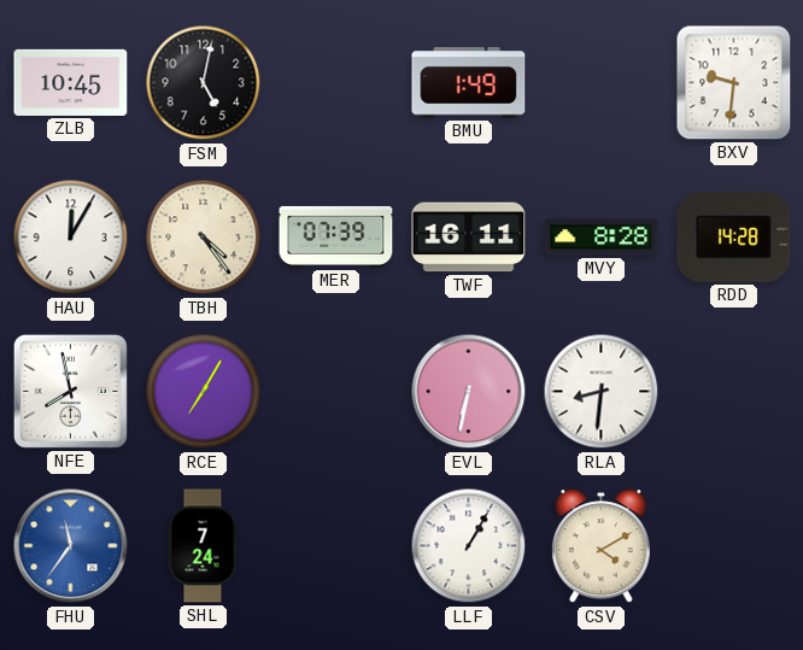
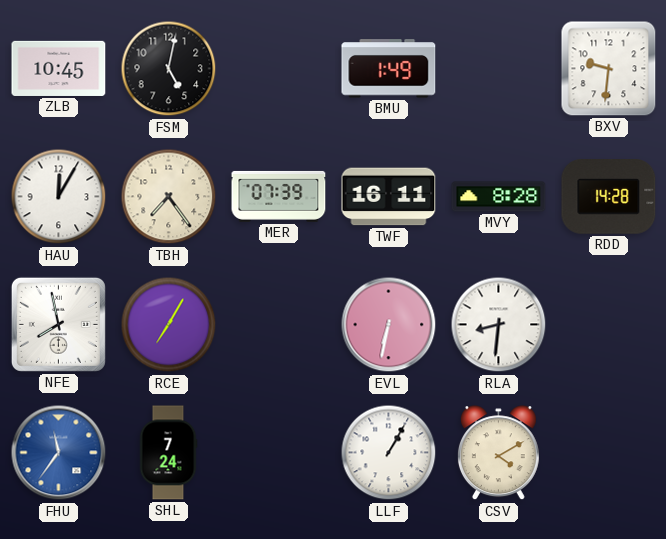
TBH: 4:24 -> 7:24
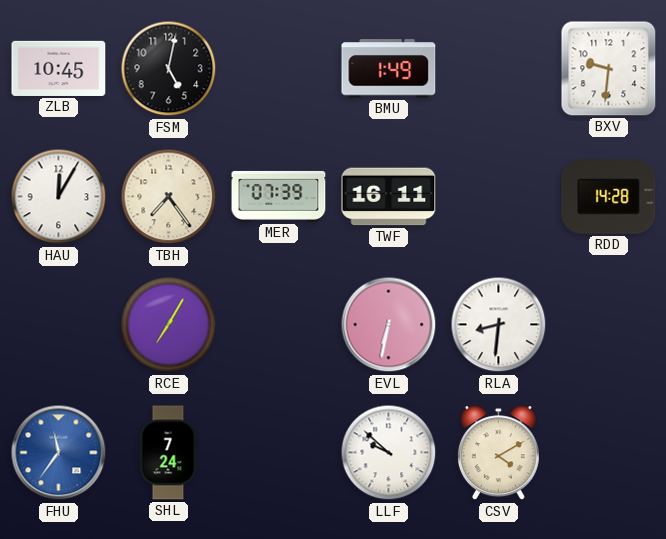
MVY: 8:28 -> none
NFE: 7:58 -> none
LLF: 1:05 -> 9:52
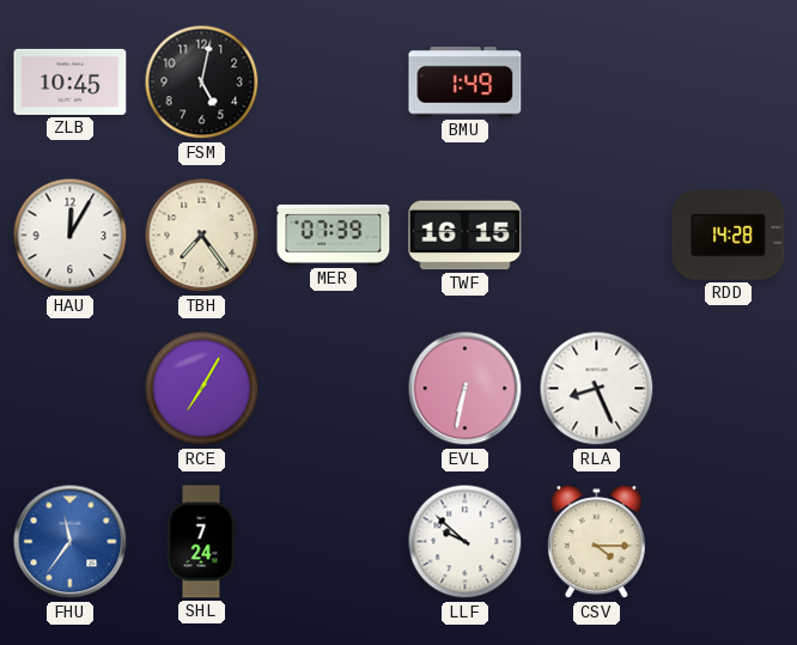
BXV: 9:31 -> none
TWF: 16:11 -> 16:15
RLA: 8:31 -> 8:26
CSV: 4:10 -> 4:15
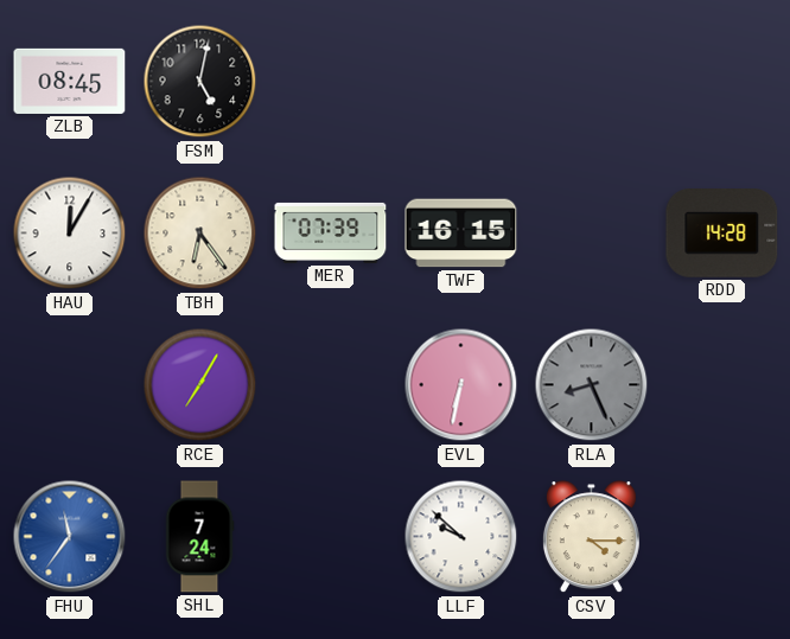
ZLB: 10:45 -> 08:45
BMU: 1:49 -> none
TBH: 7:24 -> 6:24
RLA dial: white -> grey
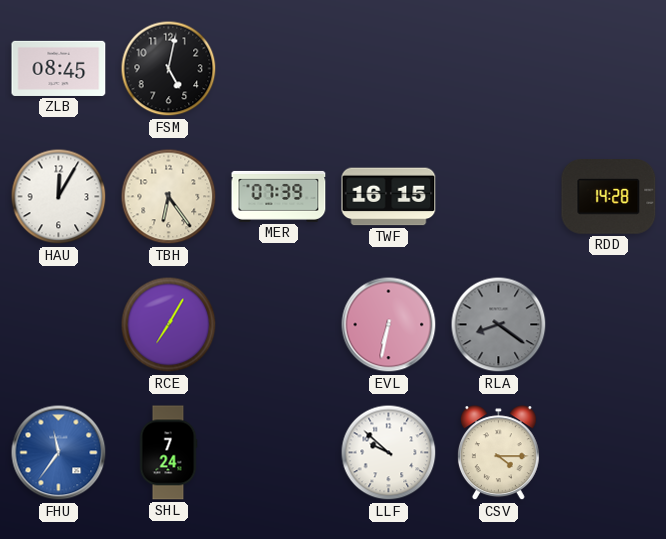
RLA: 8:26 -> 8:21
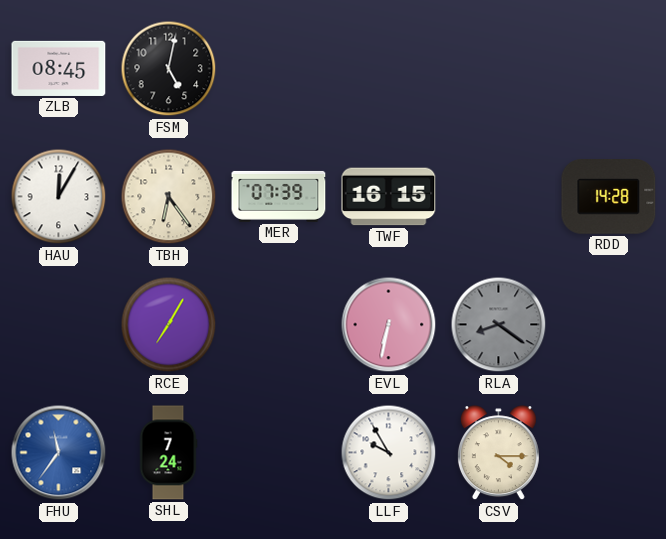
LLF: 9:52 -> 9:55
